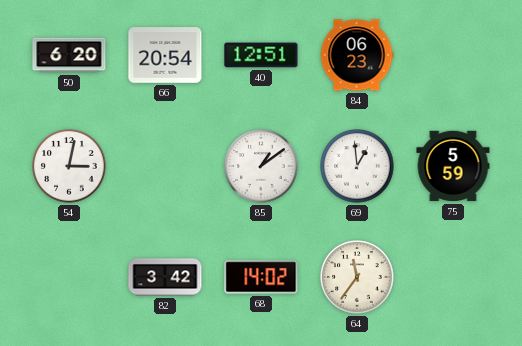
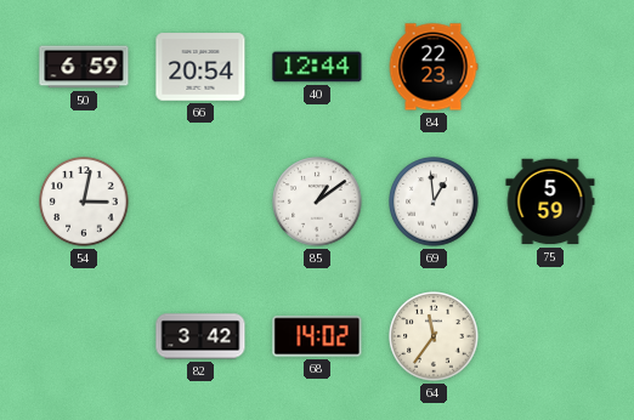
50: 6:20 -> 6:59
40: 12:51 -> 12:44
84: 06:23 -> 22:23
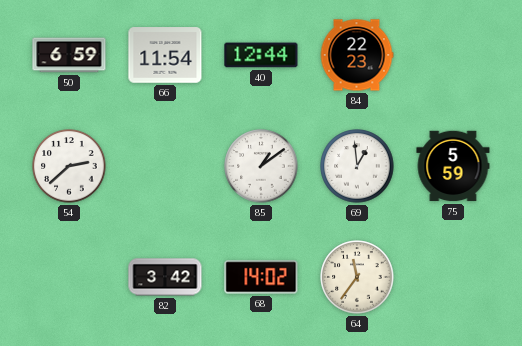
66: 20:54 -> 11:54
54: 3:02 -> 2:38
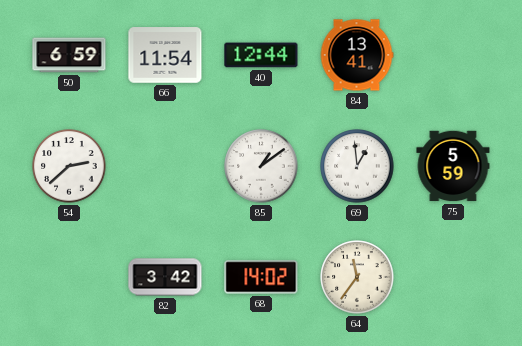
84: 22:23 -> 13:41
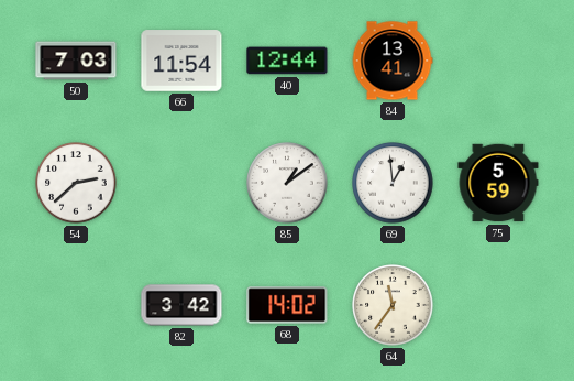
50: 6:59 -> 7:03
